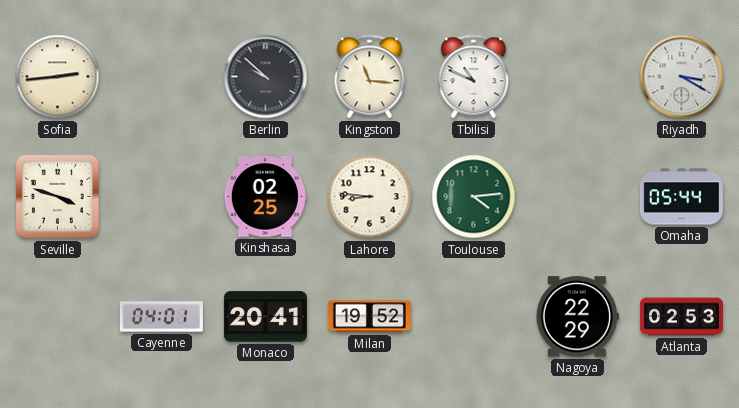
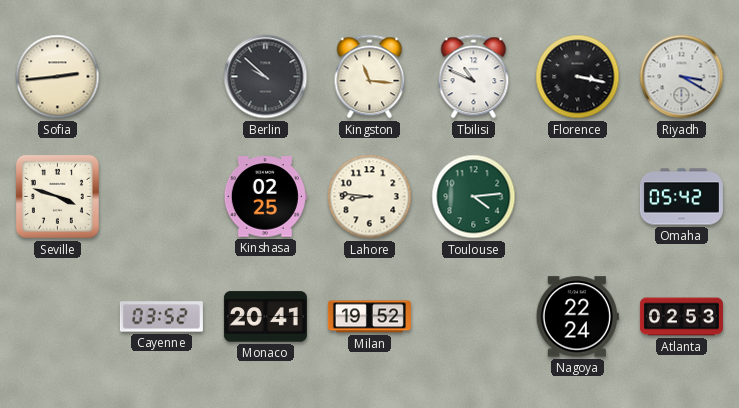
Florence: none -> 3:17
Omaha: 05:44 -> 05:42
Cayenne: 04:01 -> 03:52
Nagoya: 22:29 -> 22:24
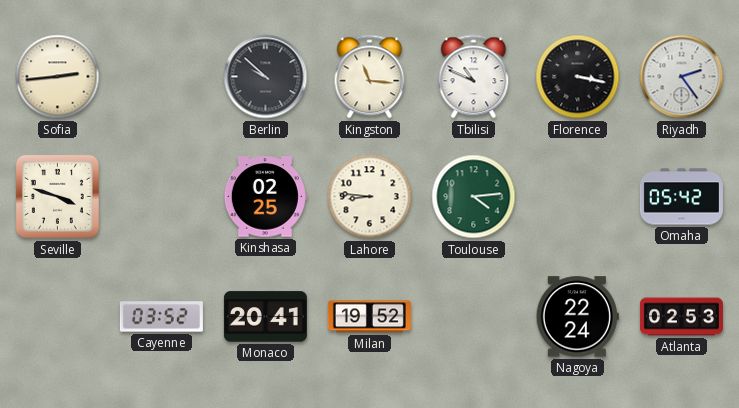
Riyadh: 3:20 -> 2:24
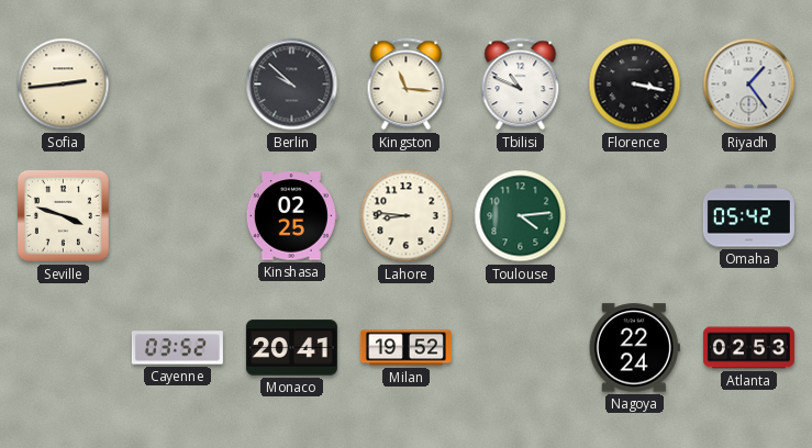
Riyadh: 2:24 -> 1:24
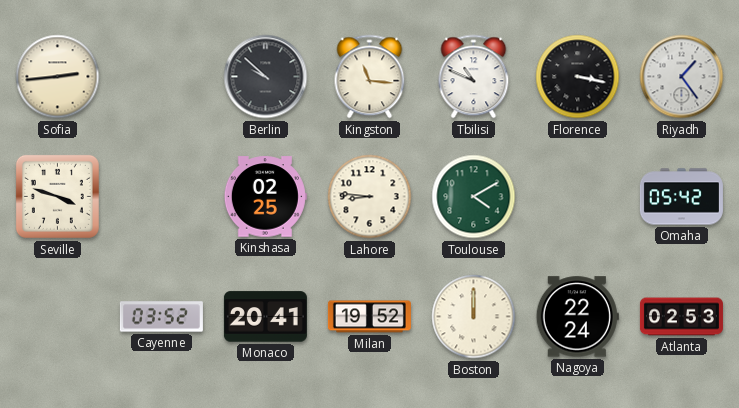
Toulouse: 4:14 -> 4:10
Boston: none -> 12:00
